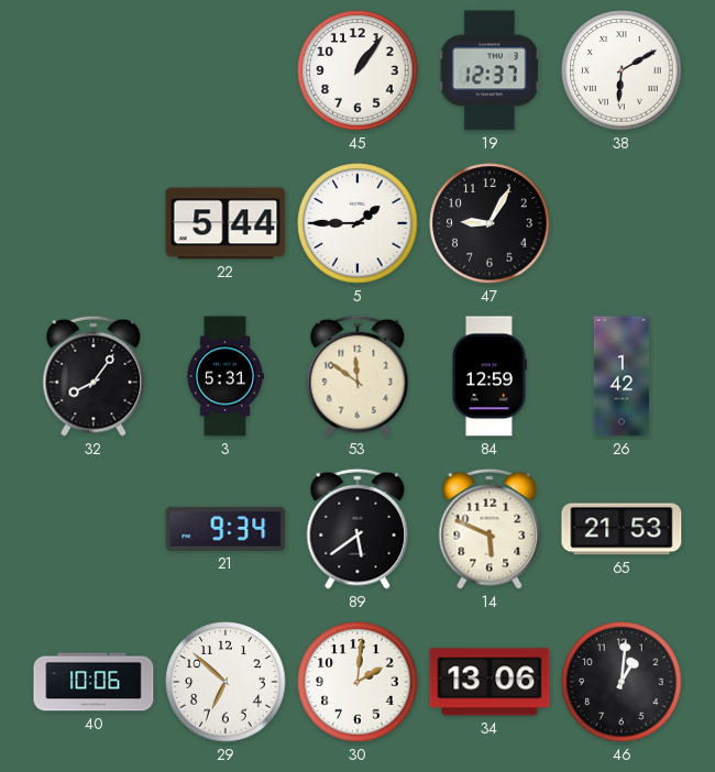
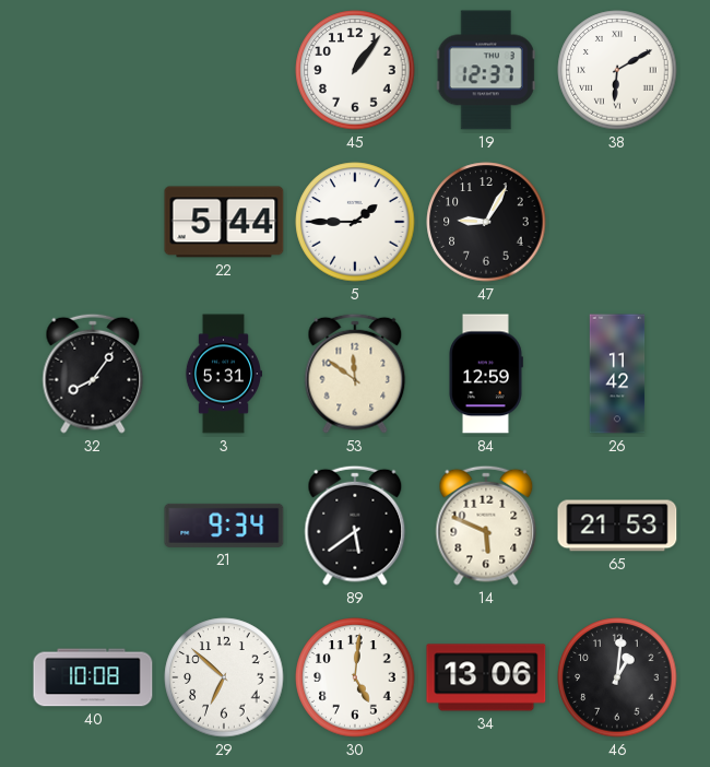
26: 1:42 -> 11:42
40: 10:06 -> 10:08
30: 2:01 -> 5:01
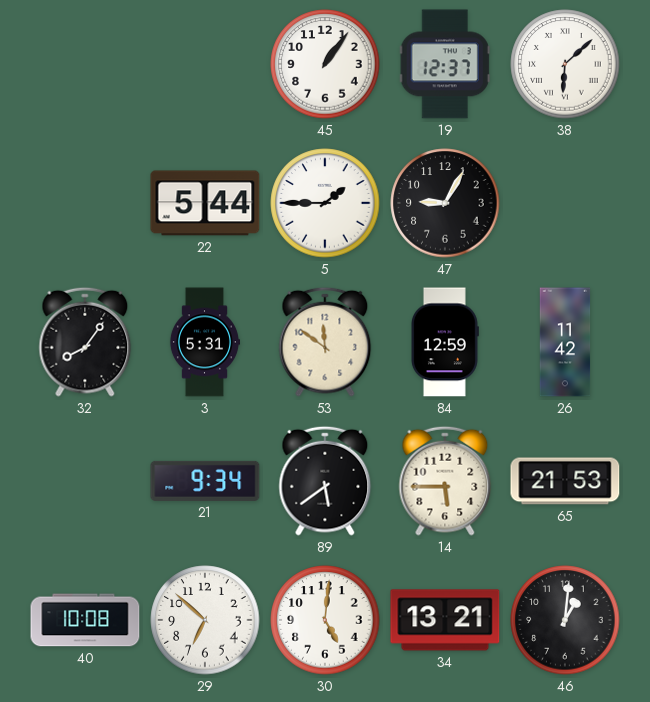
38: 6:10 -> 6:08
14: 5:49 -> 5:45
34: 13:06 -> 13:21
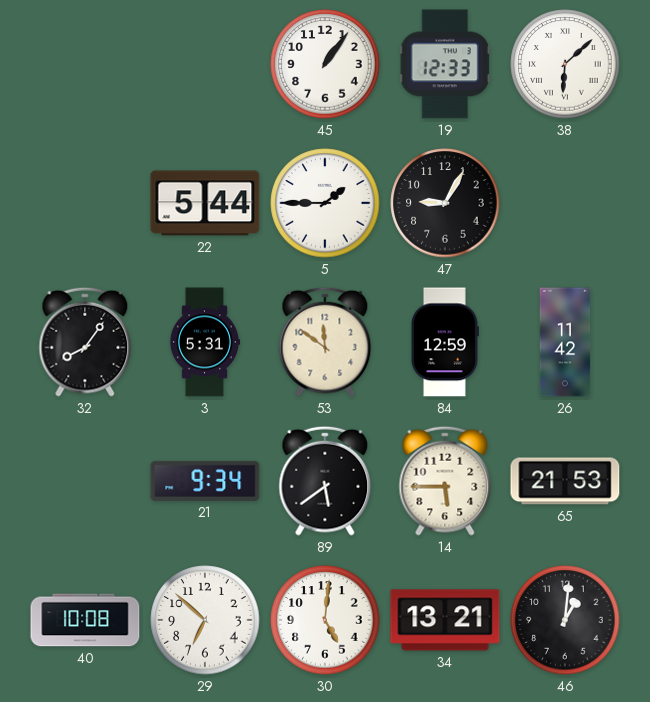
19: 12:37 -> 12:33
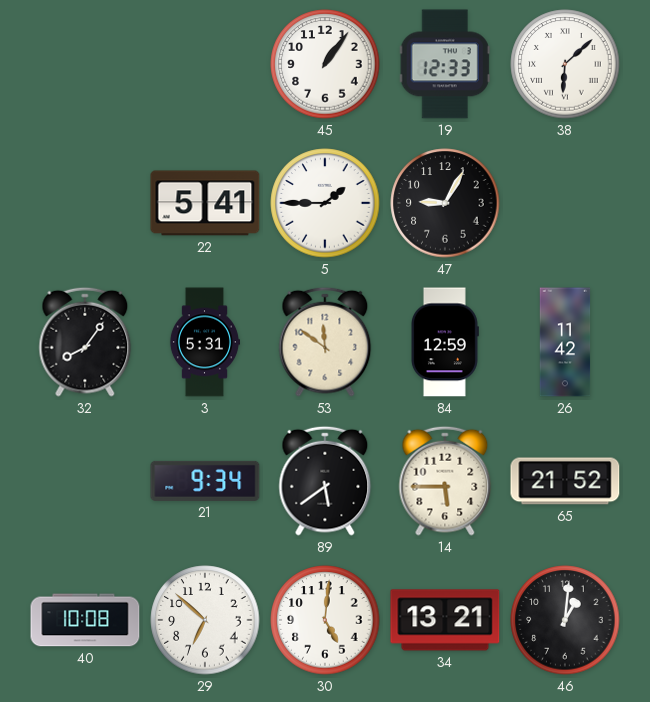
22: 5:44 -> 5:41
65: 21:53 -> 21:52
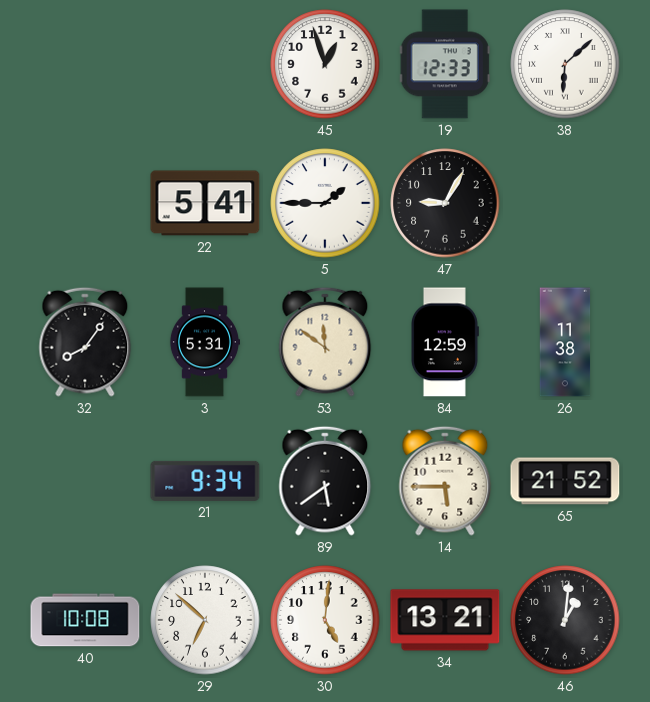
45: 1:06 -> 12:57
26: 11:42 -> 11:38
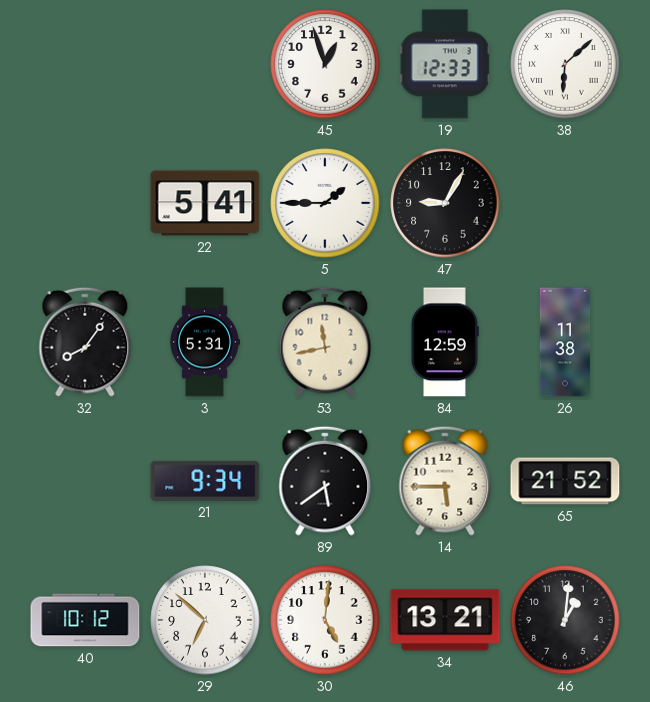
53: 11:51 -> 11:43
40: 10:08 -> 10:12
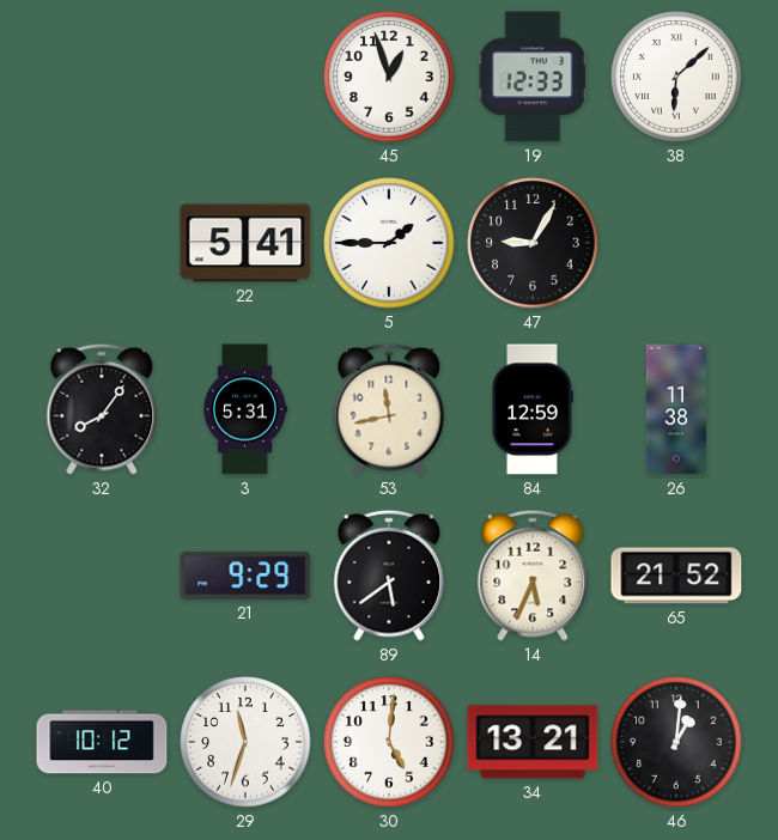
21: 9:34 -> 9:29
14: 5:45 -> 5:34
29: 6:52 -> 11:33
